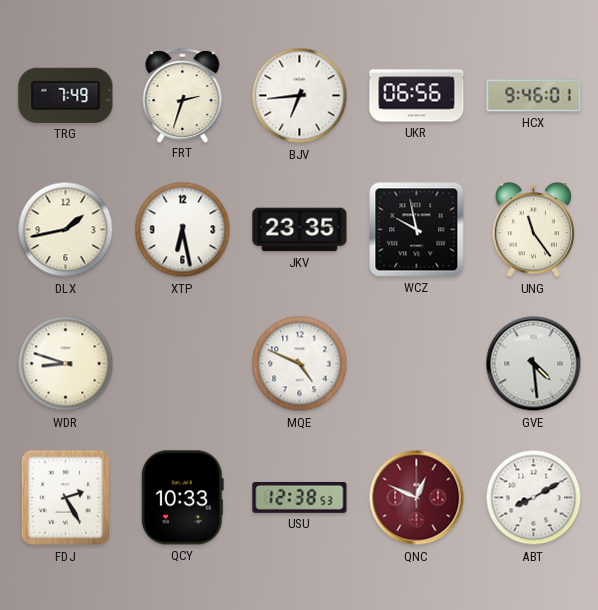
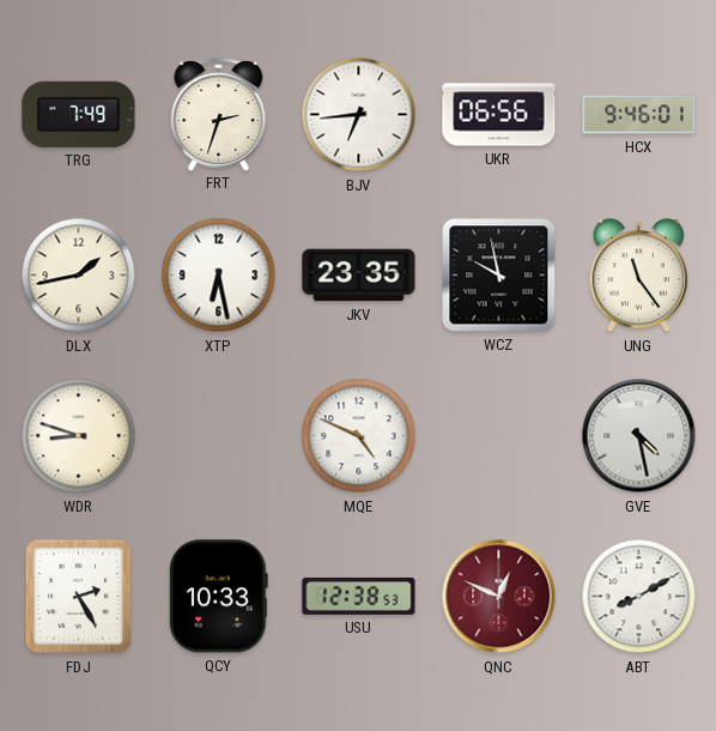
GVE: 4:29 -> 4:28
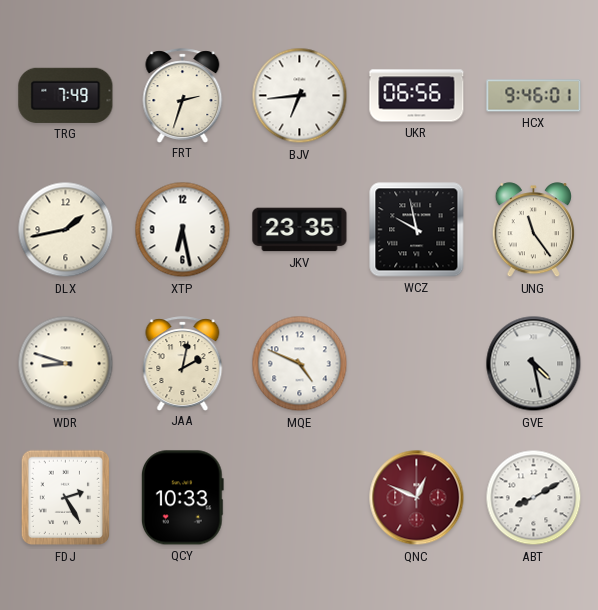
JAA: none -> 2:02
USU: 12:38 -> none
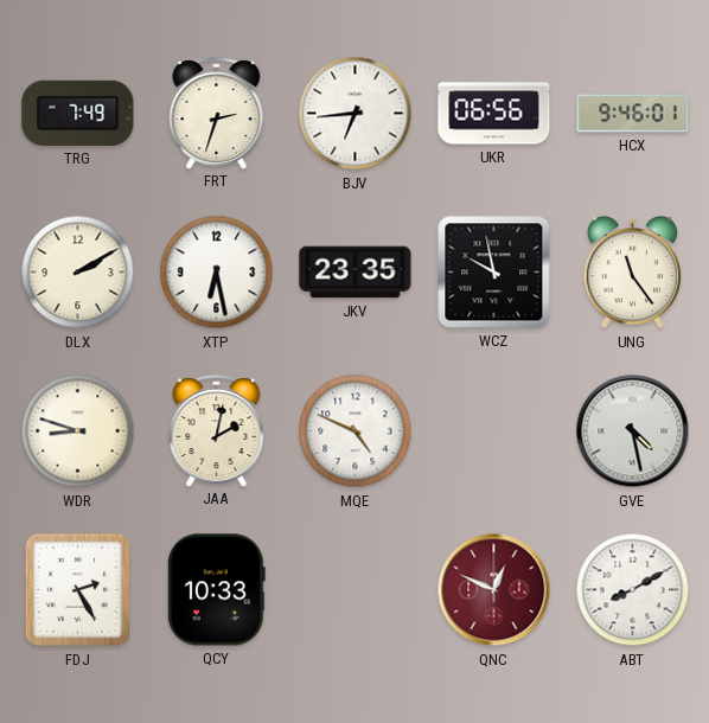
DLX: 1:43 -> 2:10
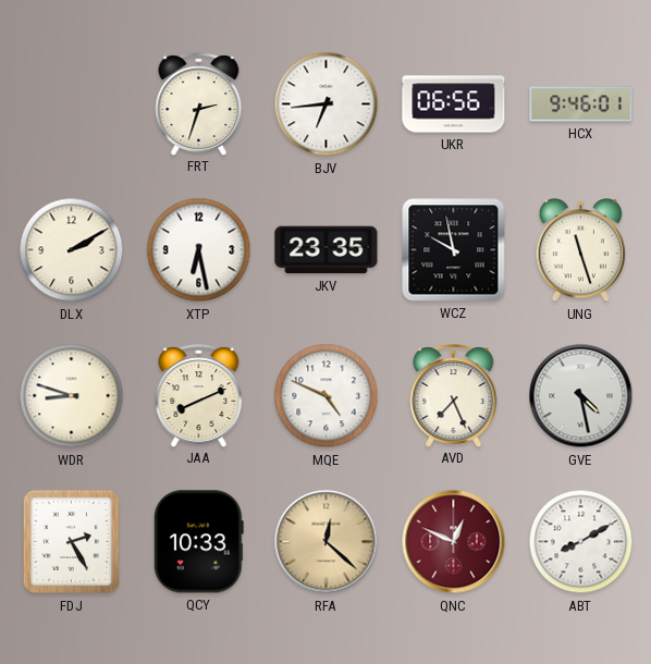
TRG: 7:49 -> none
UNG: 11:24 -> 11:27
JAA: 2:02 -> 8:11
AVD: none -> 7:26
RFA: none -> 12:22
